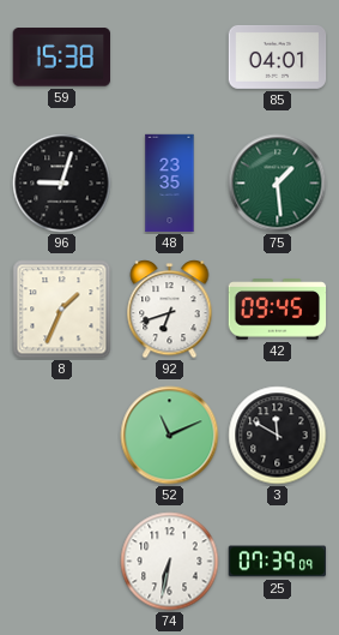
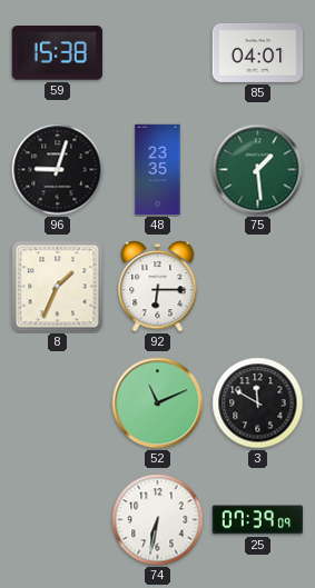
92: 6:42 -> 6:15
42: 09:45 -> none
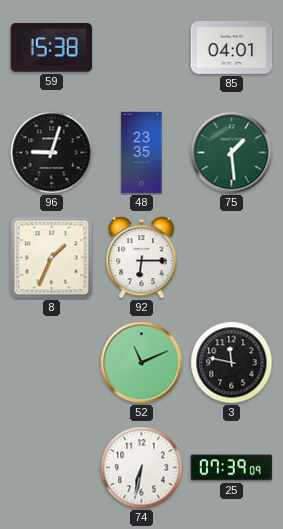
3: 11:50 -> 11:47
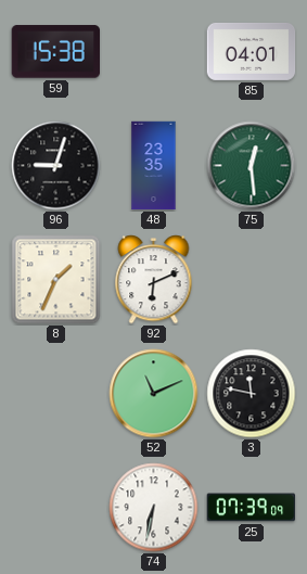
75: 1:29 -> 12:29
92: 6:15 -> 6:11
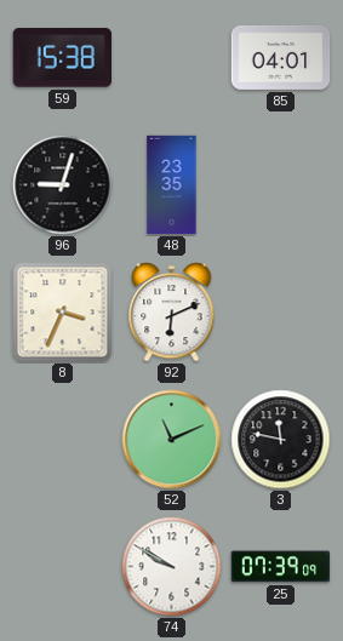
75: 12:29 -> none
8: 1:34 -> 3:34
74: 6:32 -> 9:50
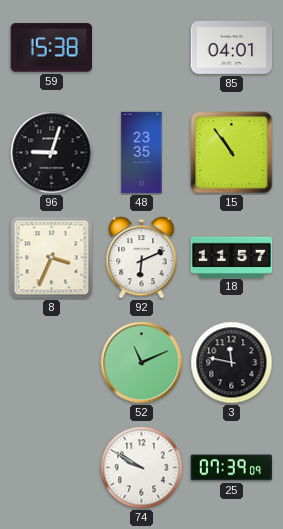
15: none -> 10:54
18: none -> 11:57
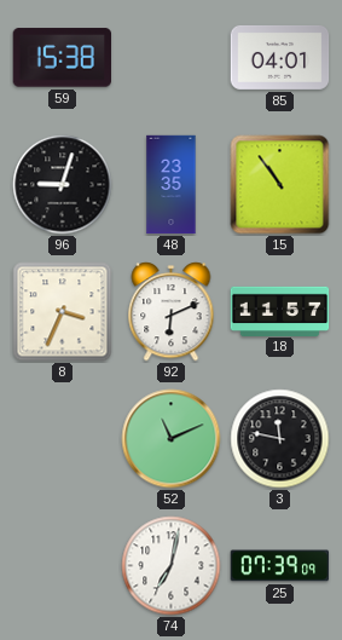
74: 9:50 -> 7:02
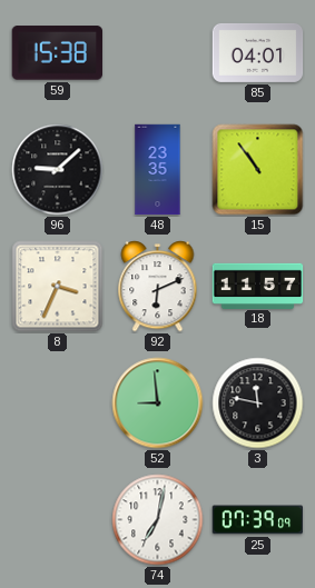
96: 9:03 -> 9:08
52: 11:11 -> 8:59
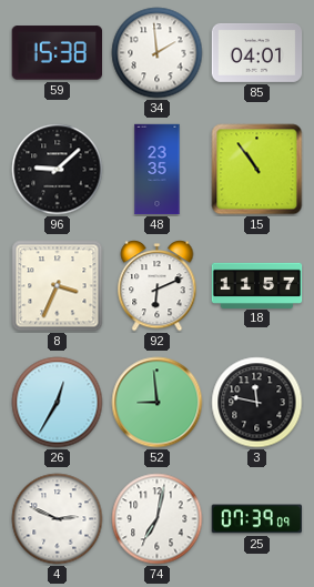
34: none -> 1:59
26: none -> 12:35
4: none -> 2:49
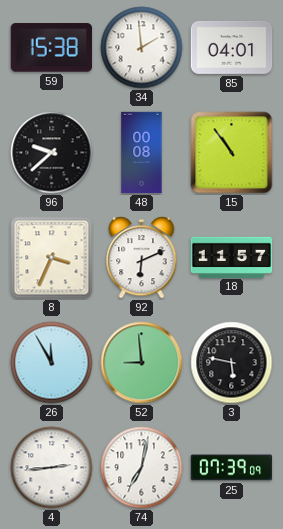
96: 9:08 -> 9:38
48: 23:35 -> 00:08
26: 12:35 -> 11:55
3: 11:47 -> 5:47
4: 2:49 -> 2:44
